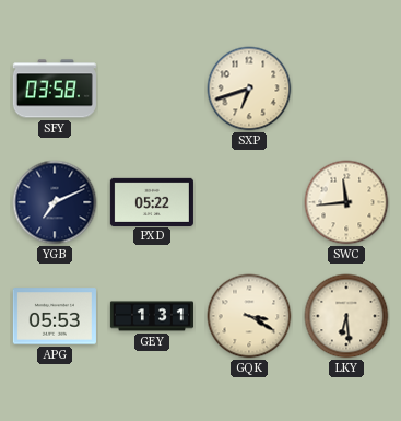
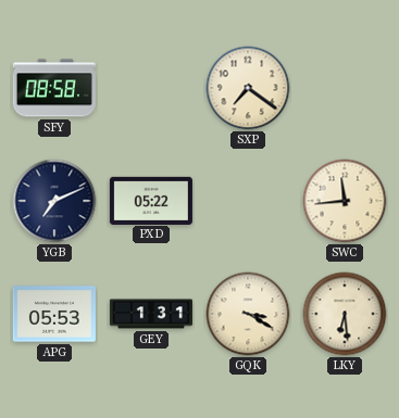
SFY: 03:58 -> 08:58
SXP: 6:42 -> 7:21
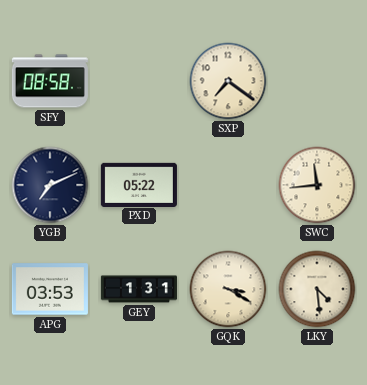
APG: 05:53 -> 03:53
LKY: 6:29 -> 4:29
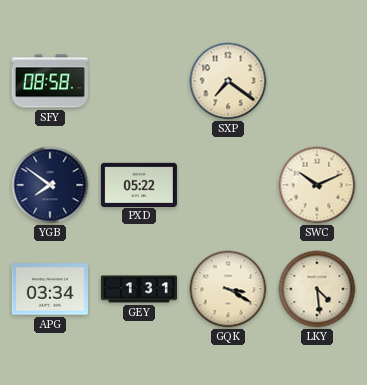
YGB: 7:11 -> 7:51
SWC: 11:44 -> 10:11
APG: 03:53 -> 03:34
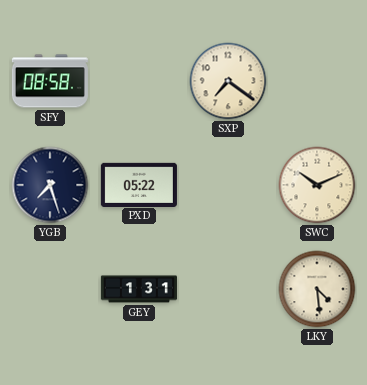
YGB: 7:51 -> 7:27
APG: 03:34 -> none
GQK: 3:20 -> none
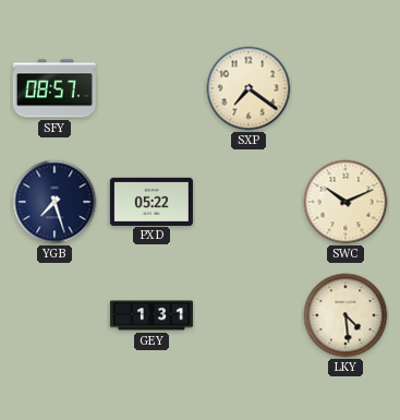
SFY: 08:58 -> 08:57
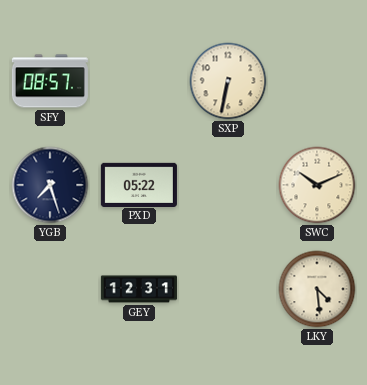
SXP: 7:21 -> 6:32
GEY: 1:31 -> 12:31
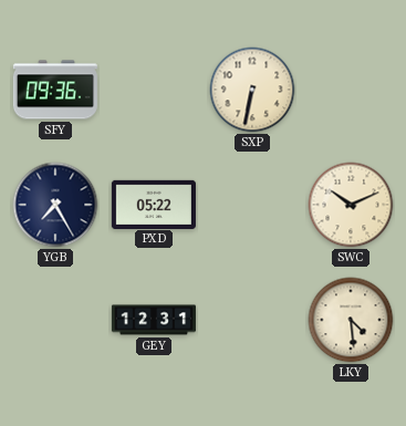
SFY: 08:57 -> 09:36
YGB: 7:27 -> 7:25
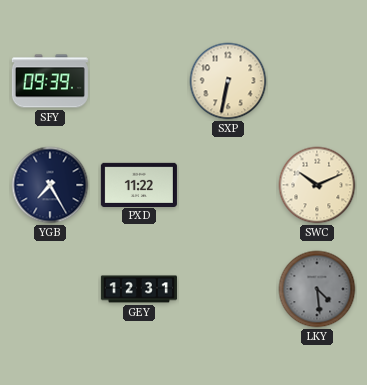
SFY: 09:36 -> 09:39
PXD: 05:22 -> 11:22
LKY dial: cream -> grey
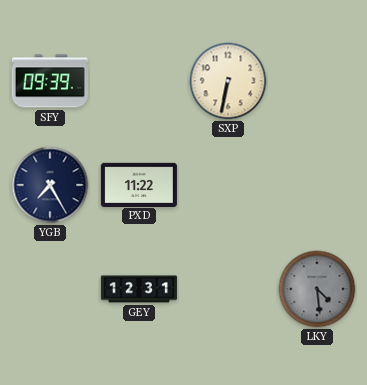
SWC: 10:11 -> none
